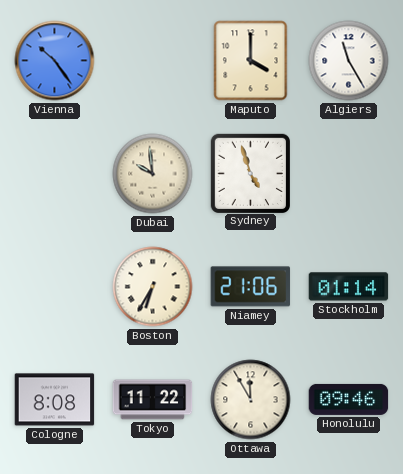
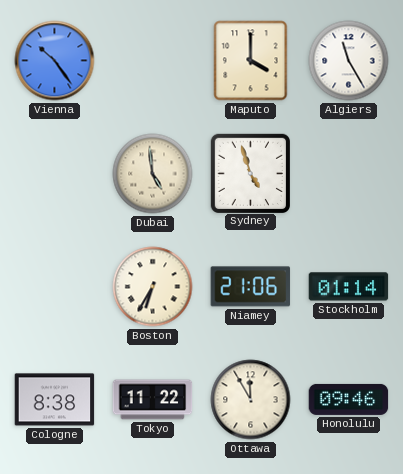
Dubai: 9:59 -> 4:59
Cologne: 8:08 -> 8:38
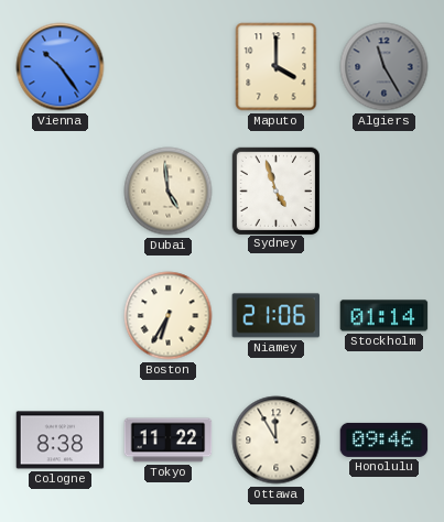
Algiers dial: white -> grey
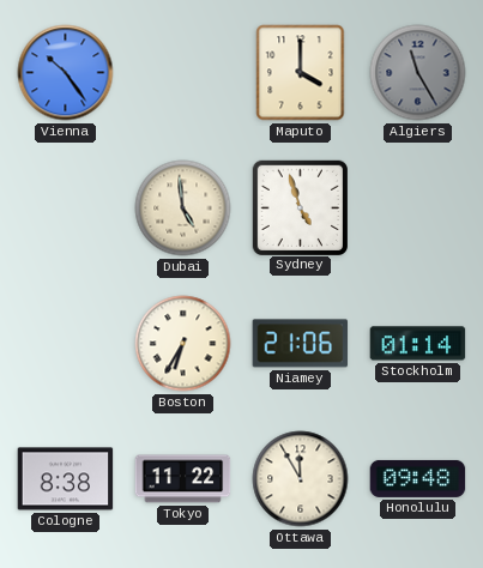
Honolulu: 09:46 -> 09:48
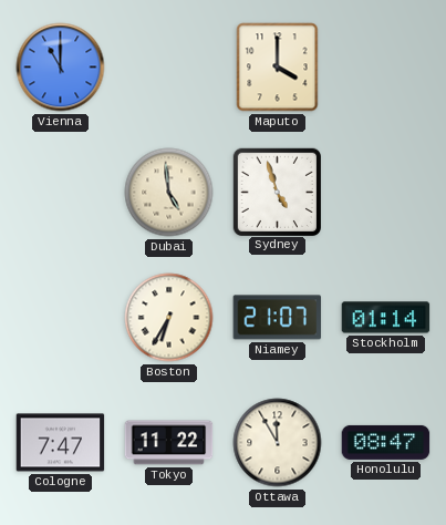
Vienna: 10:24 -> 11:00
Algiers: 11:25 -> none
Niamey: 21:06 -> 21:07
Cologne: 8:38 -> 7:47
Honolulu: 09:48 -> 08:47
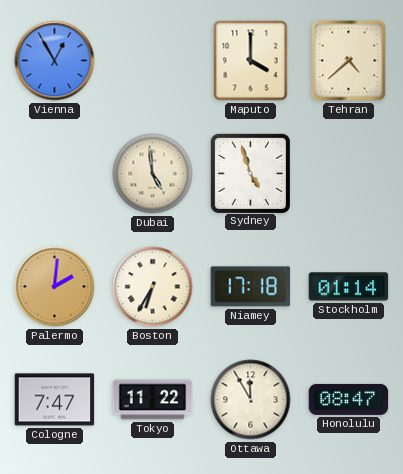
Vienna: 11:00 -> 12:55
Tehran: none -> 4:38
Palermo: none -> 2:01
Niamey: 21:07 -> 17:18
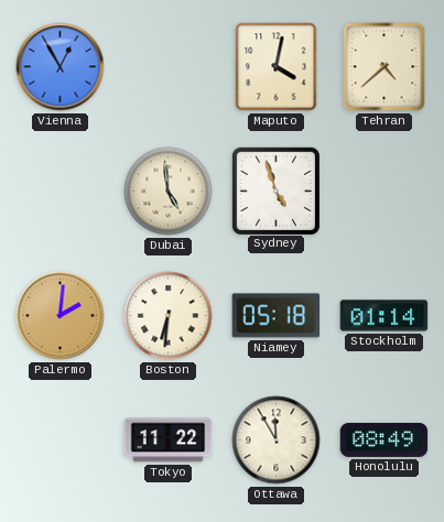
Maputo: 4:00 -> 4:02
Boston: 6:35 -> 6:31
Niamey: 17:18 -> 05:18
Cologne: 7:47 -> none
Honolulu: 08:47 -> 08:49
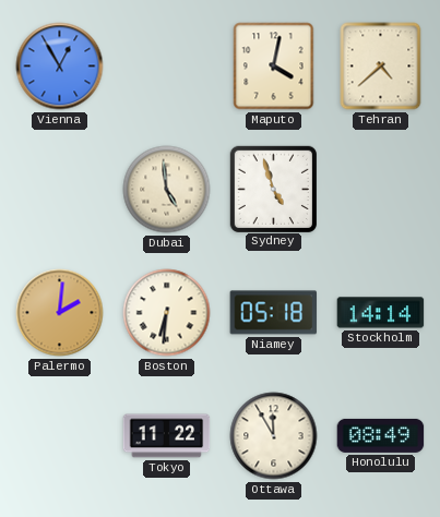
Stockholm: 01:14 -> 14:14
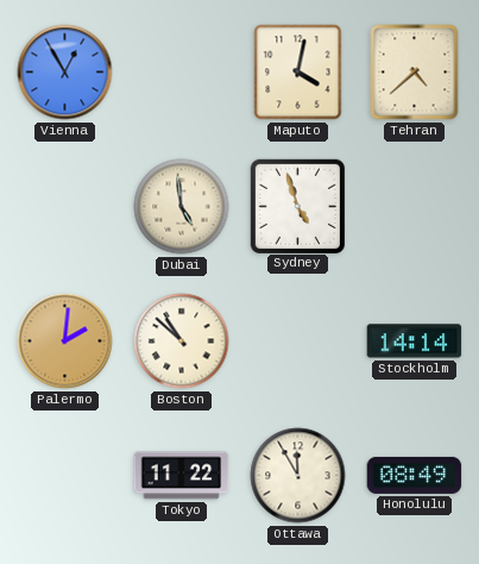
Boston: 6:31 -> 10:52
Niamey: 05:18 -> none
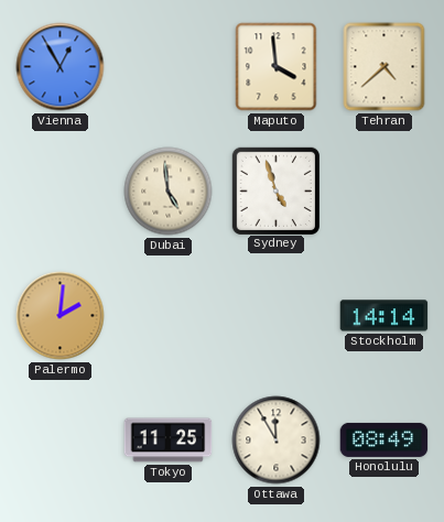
Maputo: 4:02 -> 3:59
Boston: 10:52 -> none
Tokyo: 11:22 -> 11:25
